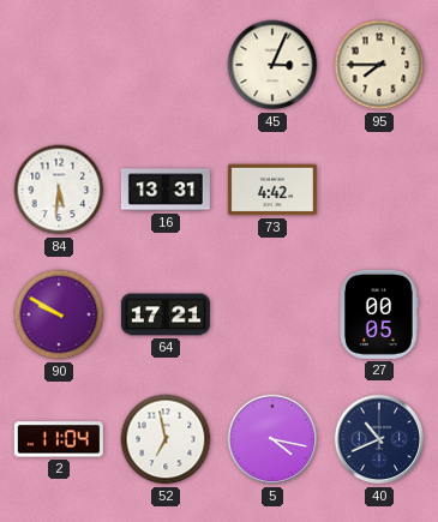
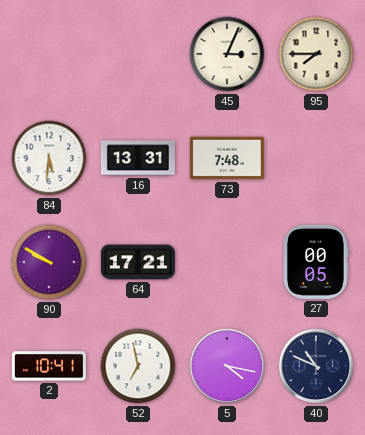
73: 4:42 -> 7:48
2: 11:04 -> 10:41
40: 10:41 -> 10:49
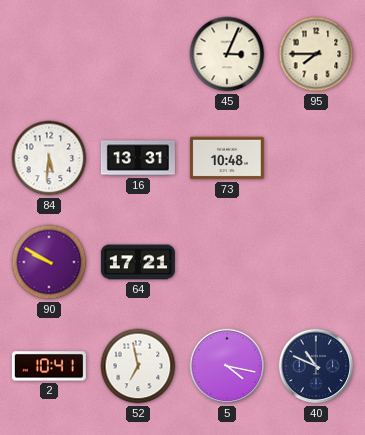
73: 7:48 -> 10:48
27: 00:05 -> none
